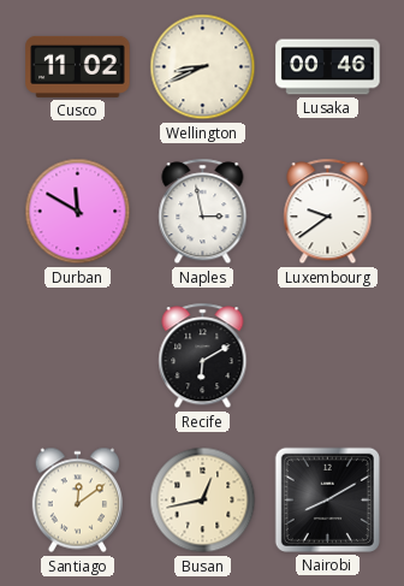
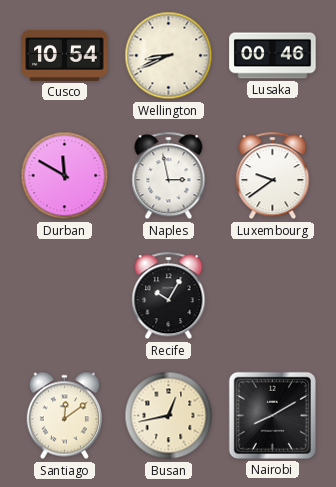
Cusco: 11:02 -> 10:54
Recife: 6:10 -> 10:05
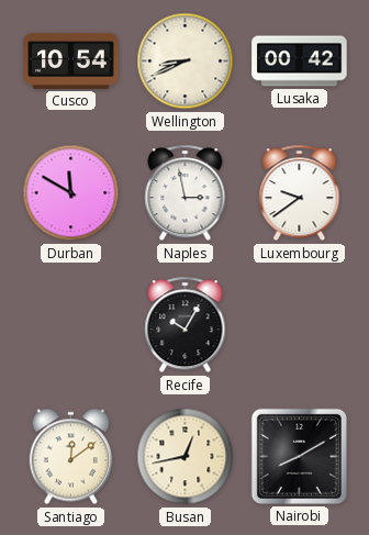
Lusaka: 00:46 -> 00:42
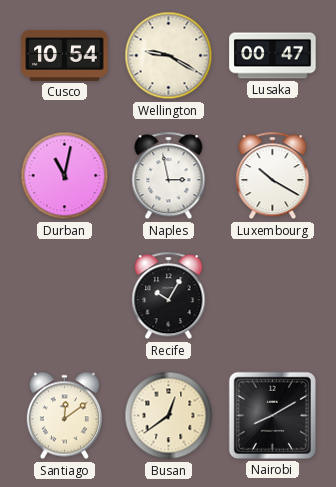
Wellington: 8:41 -> 9:20
Lusaka: 00:42 -> 00:47
Durban: 11:50 -> 11:02
Luxembourg: 9:39 -> 10:20
Busan: 12:43 -> 12:39
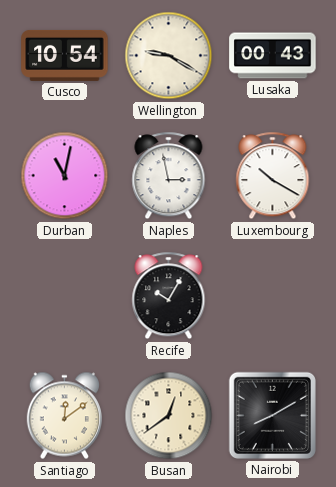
Lusaka: 00:47 -> 00:43
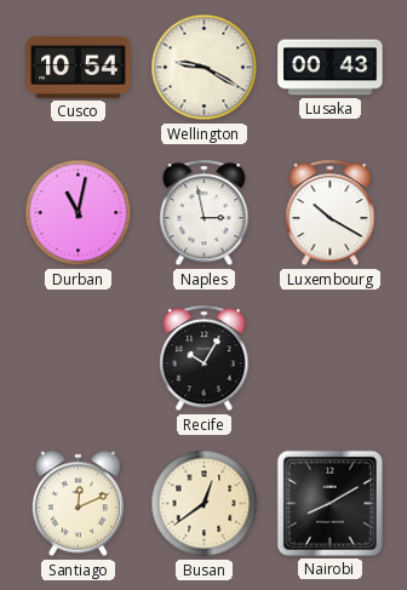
Santiago: 12:09 -> 12:11
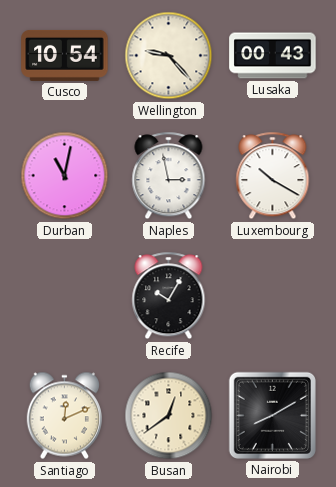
Wellington: 9:20 -> 9:23
